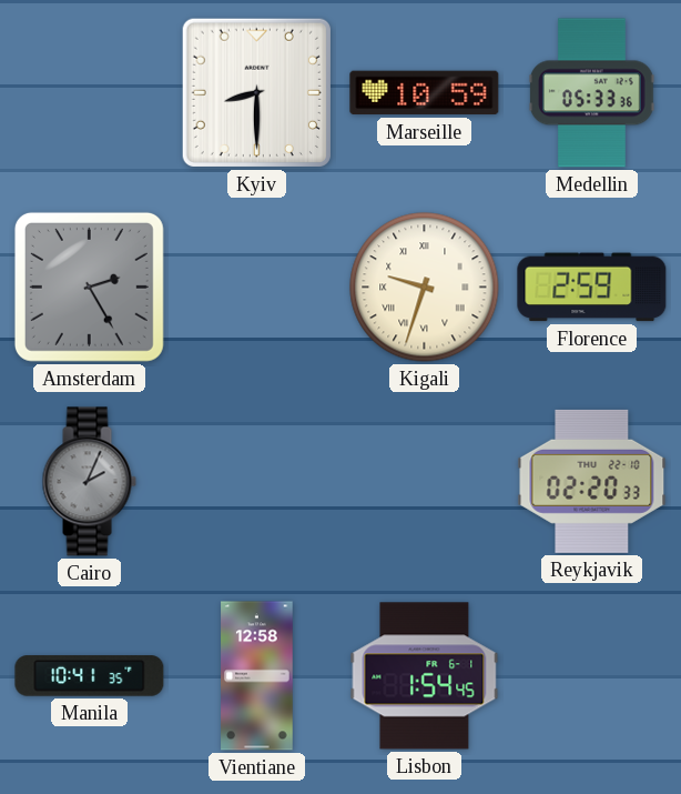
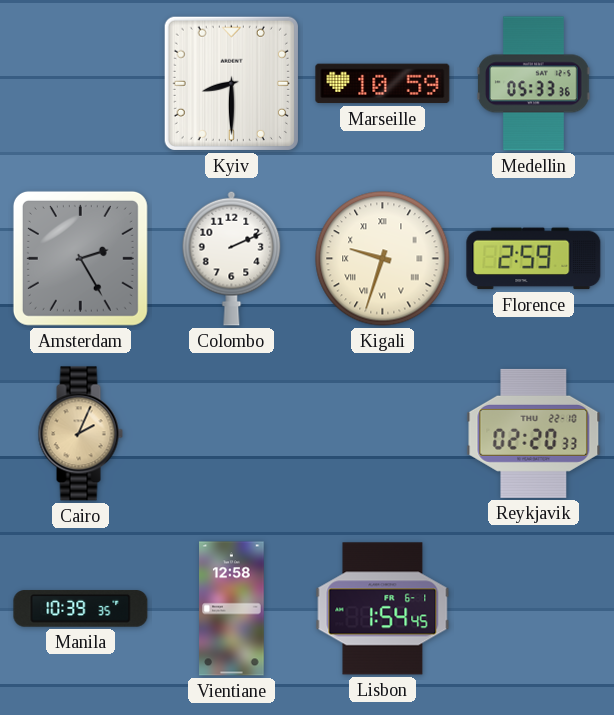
Colombo: none -> 2:11
Cairo dial: grey -> champagne
Manila: 10:41 -> 10:39
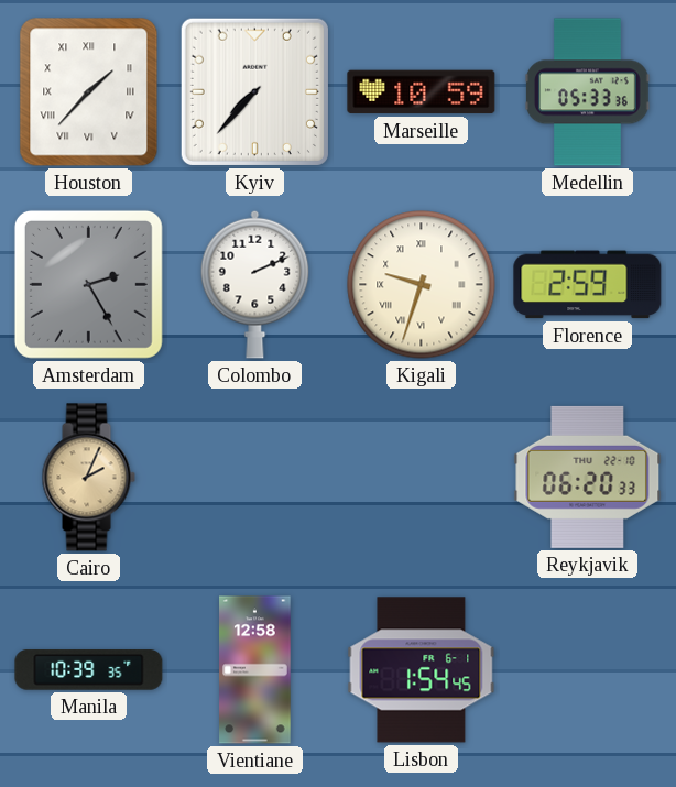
Houston: none -> 1:37
Kyiv: 8:30 -> 7:37
Reykjavik: 02:20 -> 06:20
